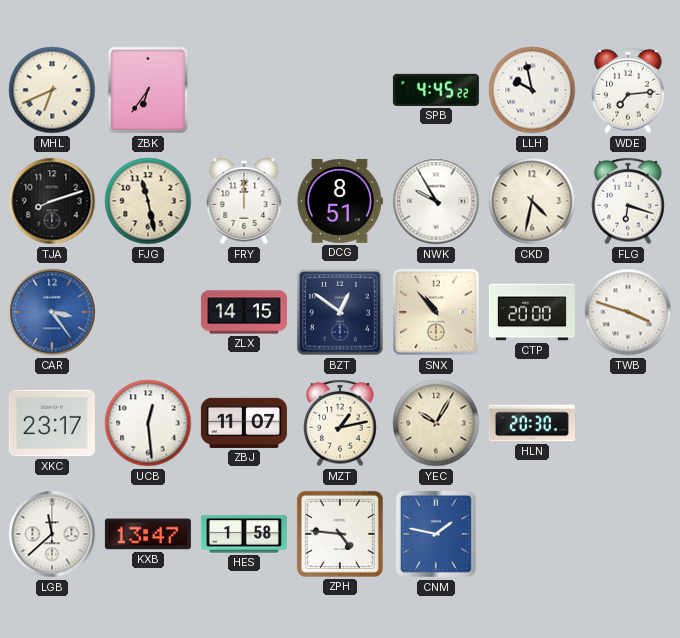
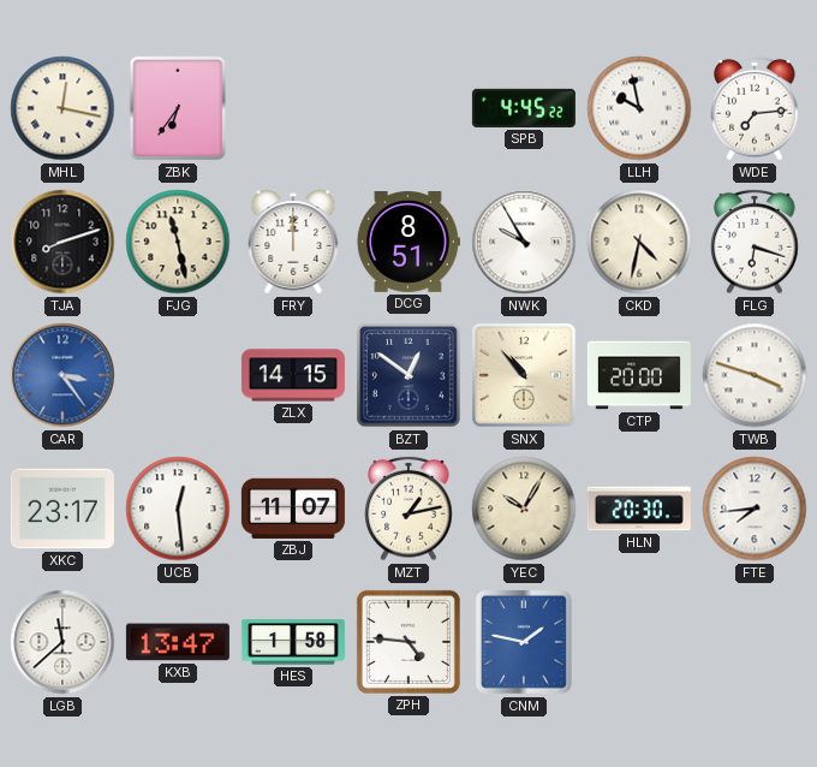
MHL: 6:41 -> 12:17
FTE: none -> 7:44
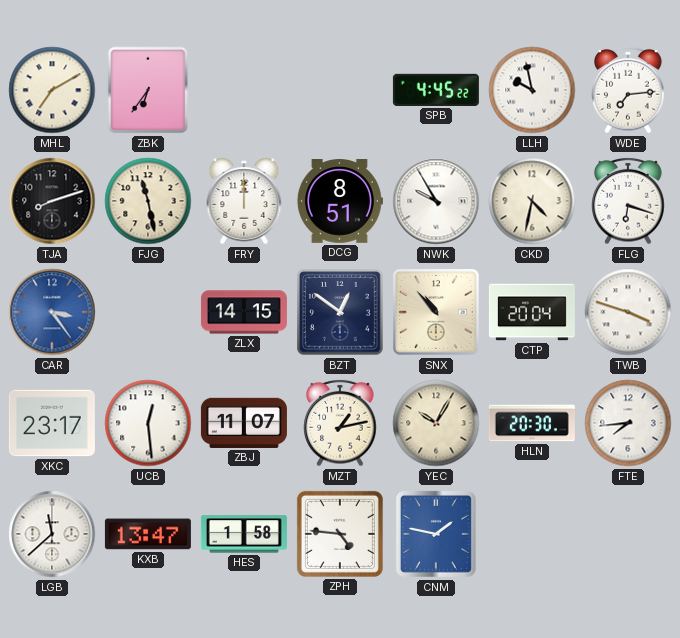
MHL: 12:17 -> 7:10
CTP: 20:00 -> 20:04
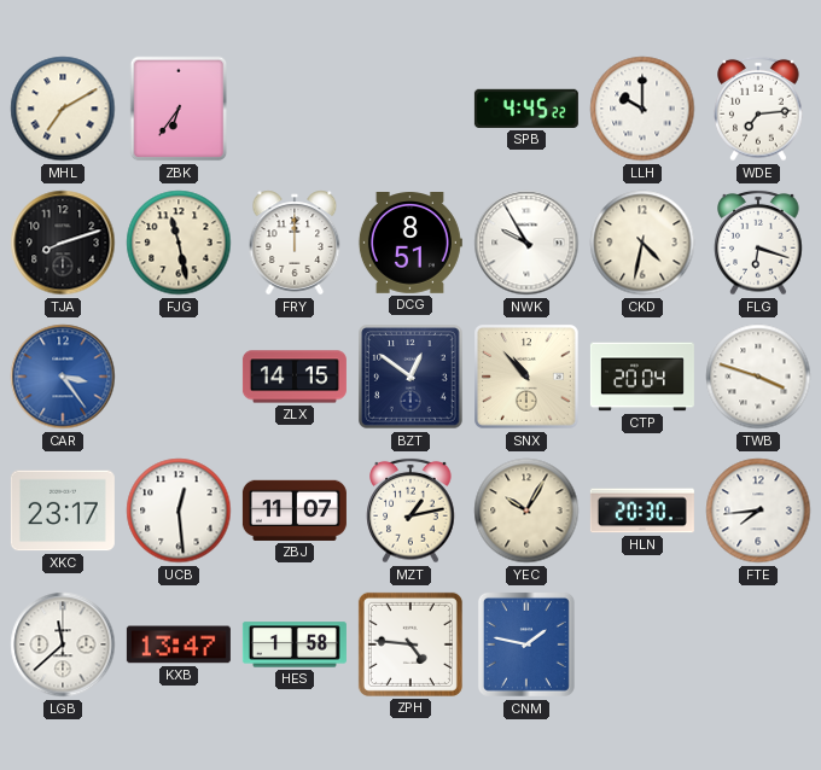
LLH: 9:58 -> 10:00
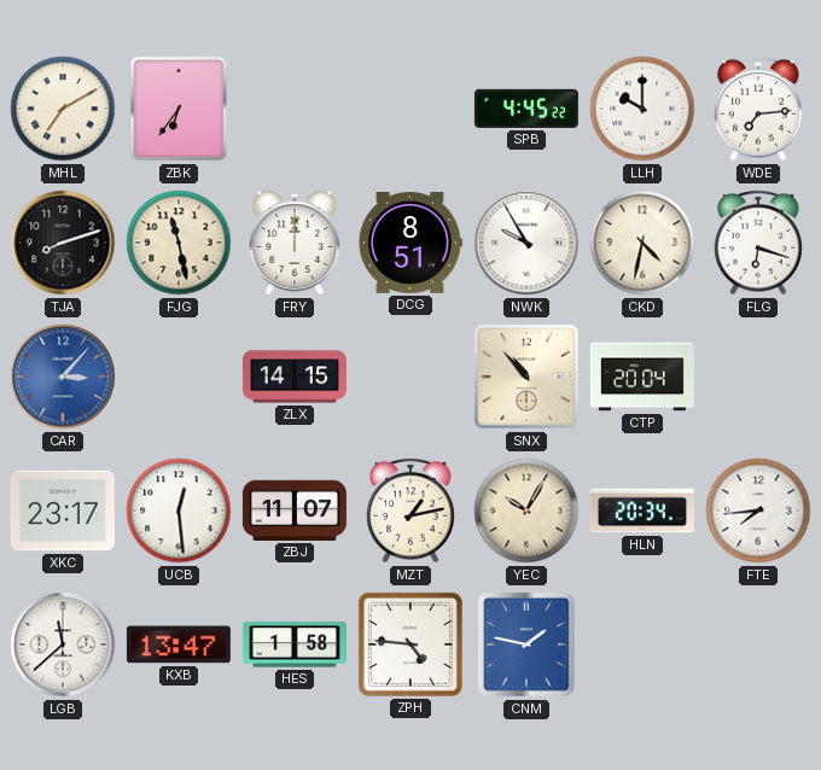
CAR: 3:24 -> 3:07
BZT: 12:51 -> none
TWB: 3:48 -> none
HLN: 20:30 -> 20:34
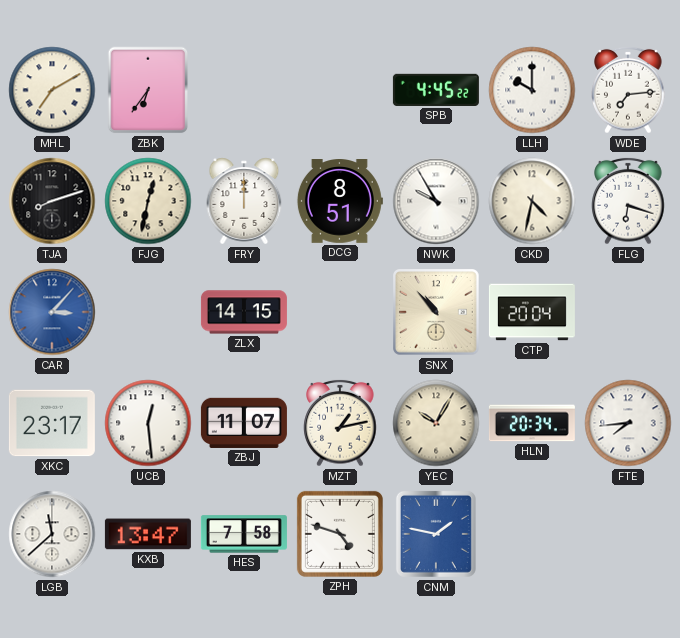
FJG: 11:28 -> 12:32
HES: 1:58 -> 7:58
ZPH: 4:46 -> 4:48
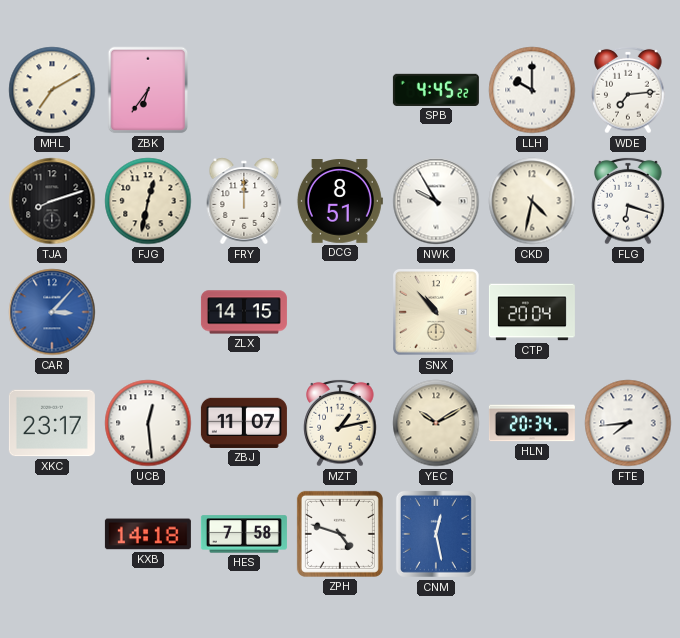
YEC: 10:05 -> 10:10
LGB: 11:38 -> none
KXB: 13:47 -> 14:18
CNM: 1:47 -> 12:28
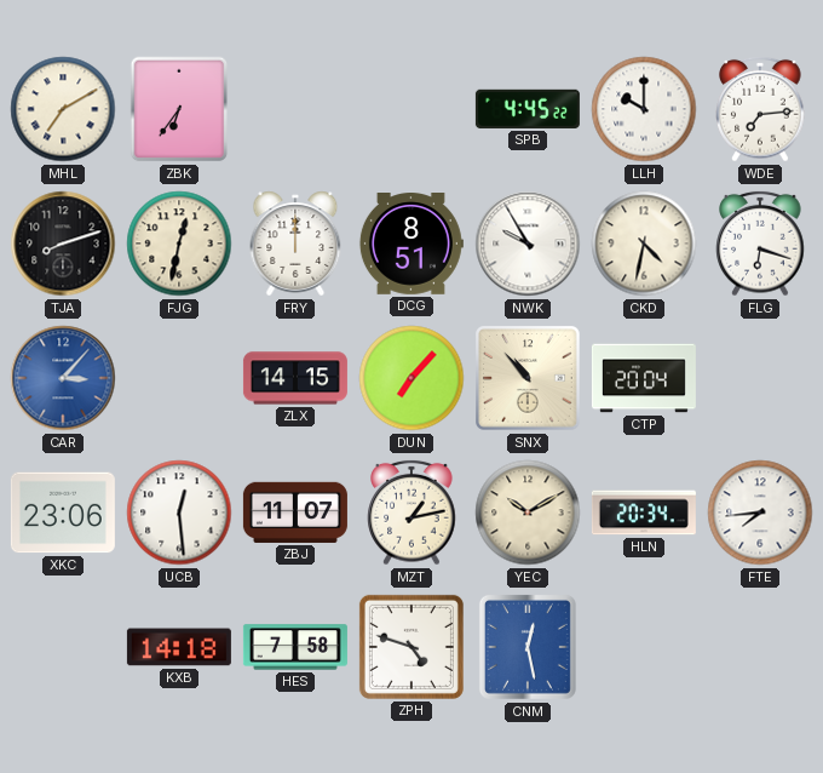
DUN: none -> 7:07
XKC: 23:17 -> 23:06
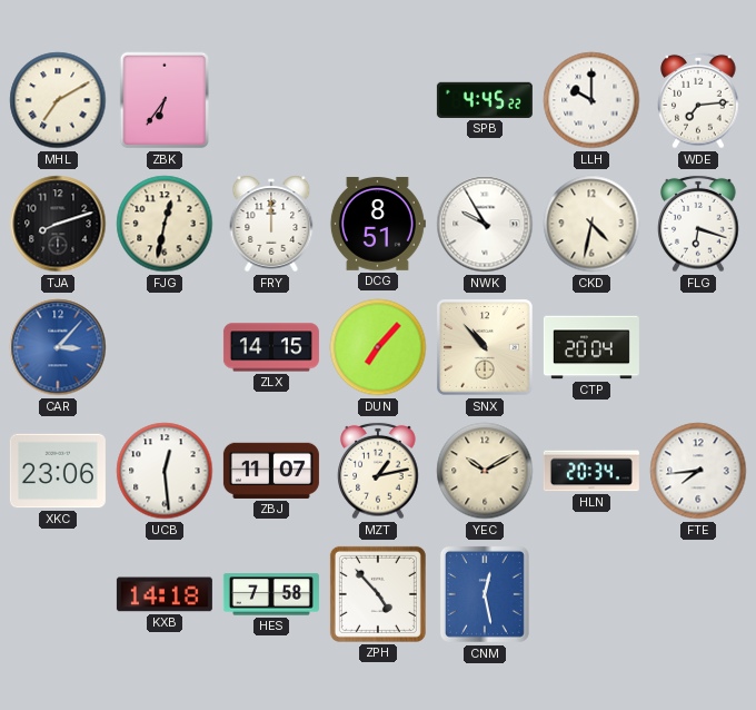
ZPH: 4:48 -> 4:53
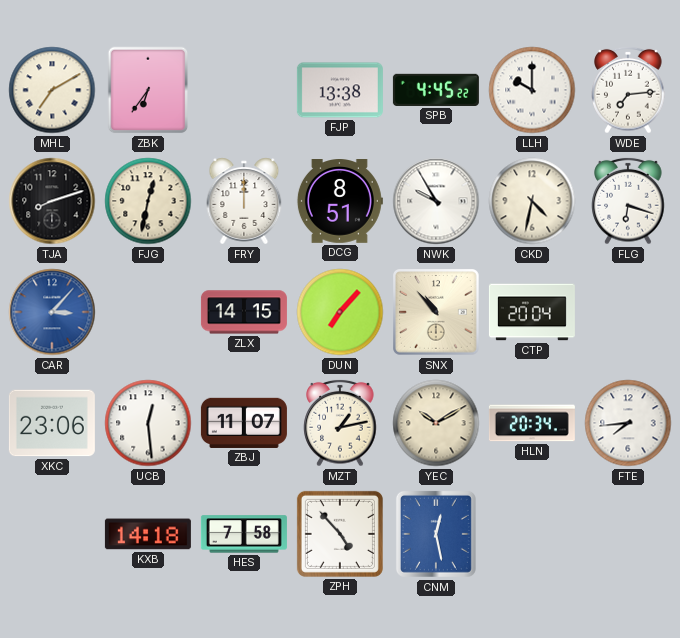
FJP: none -> 13:38
